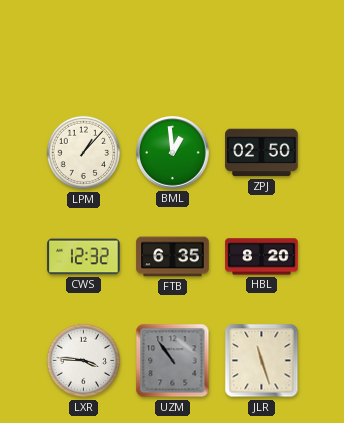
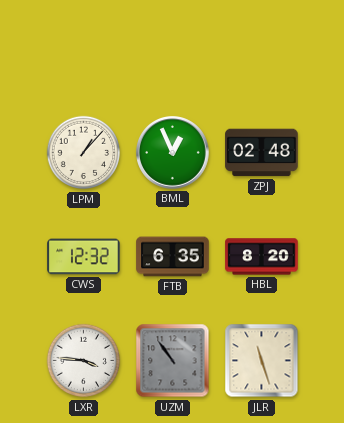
BML: 12:59 -> 12:56
ZPJ: 02:50 -> 02:48
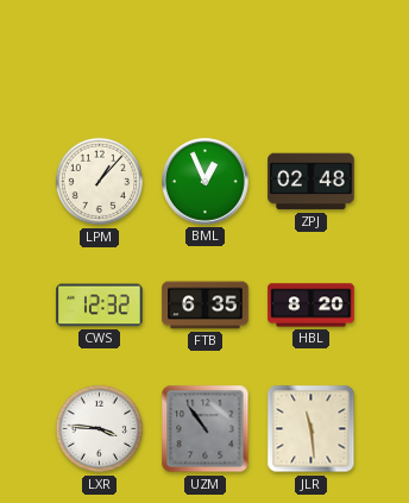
JLR: 11:27 -> 11:29
